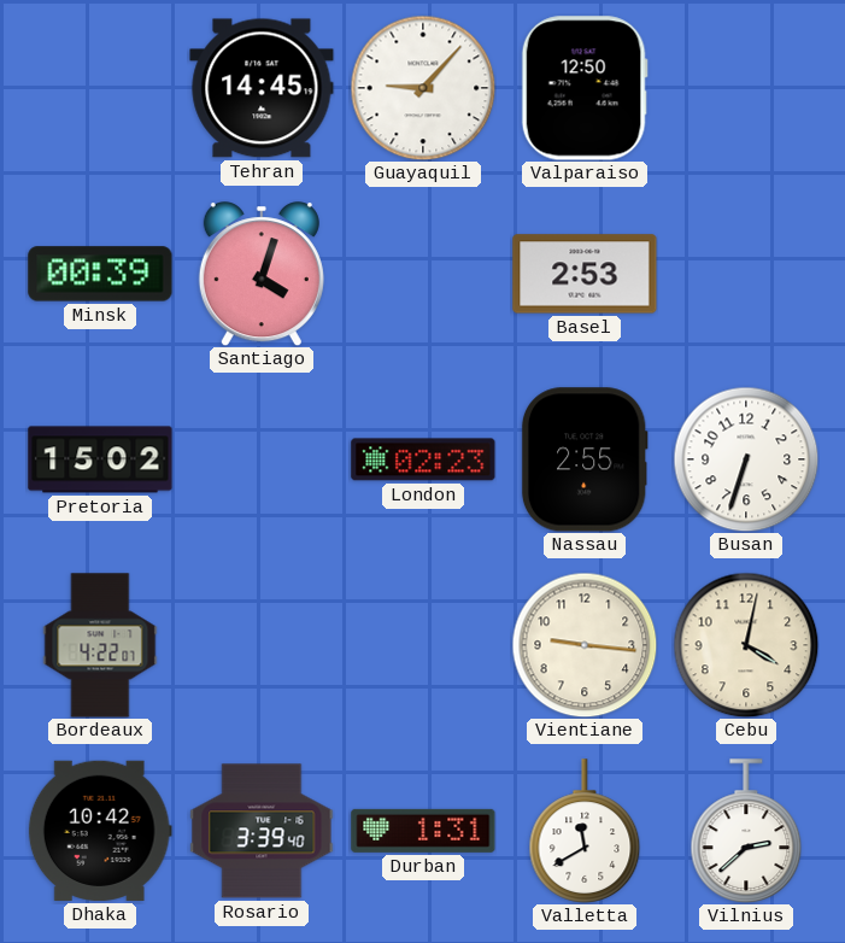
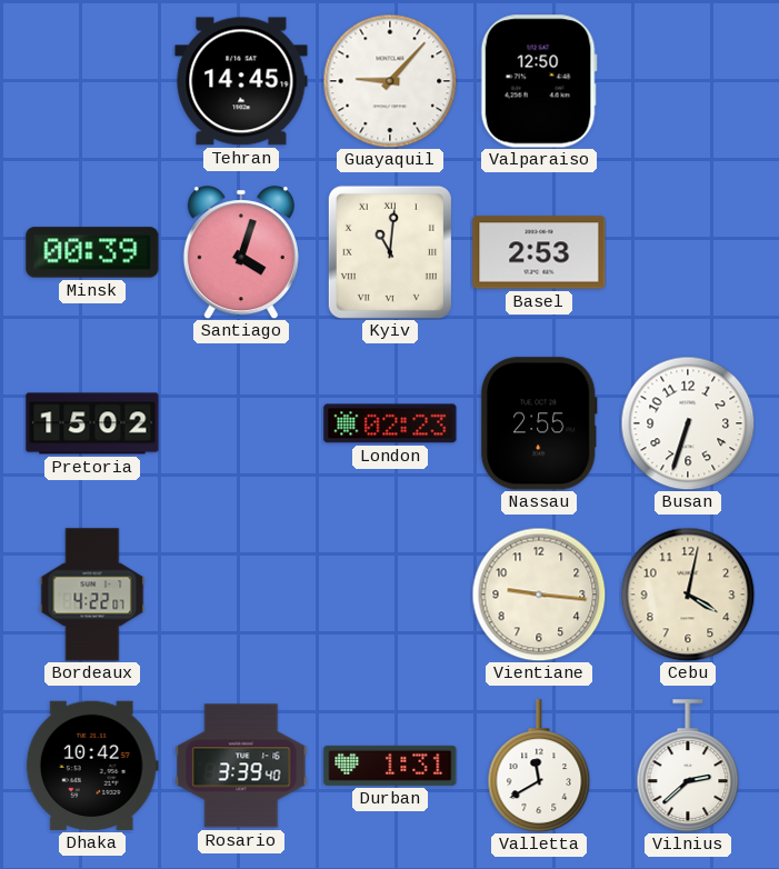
Kyiv: none -> 11:01
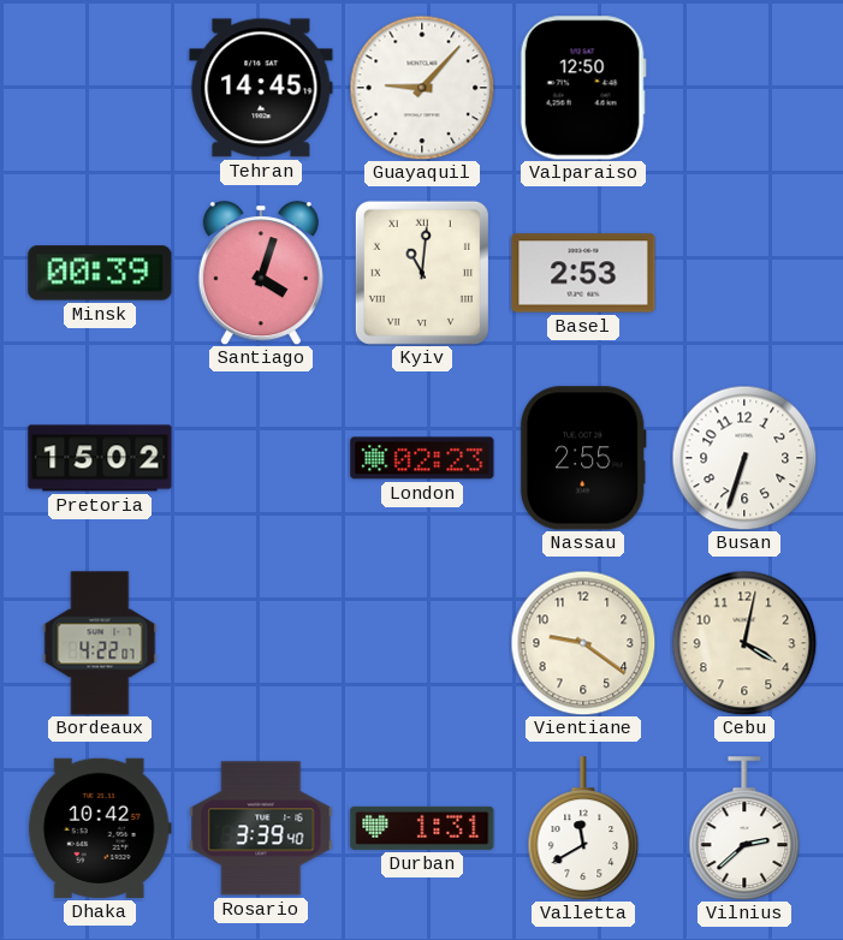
Vientiane: 9:16 -> 9:21
